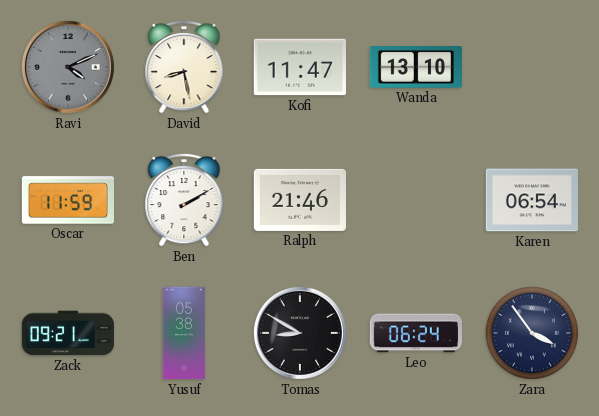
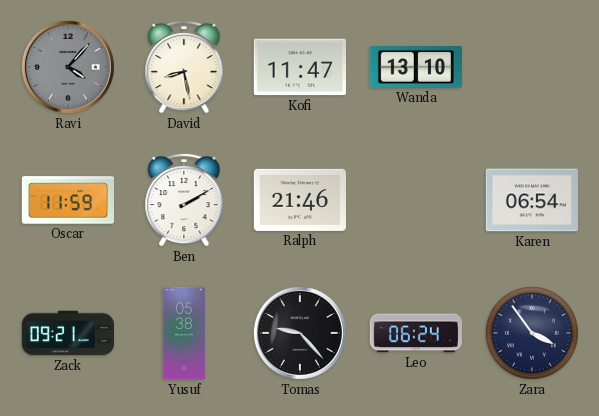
Ravi: 4:11 -> 4:07
Tomas: 8:50 -> 9:23
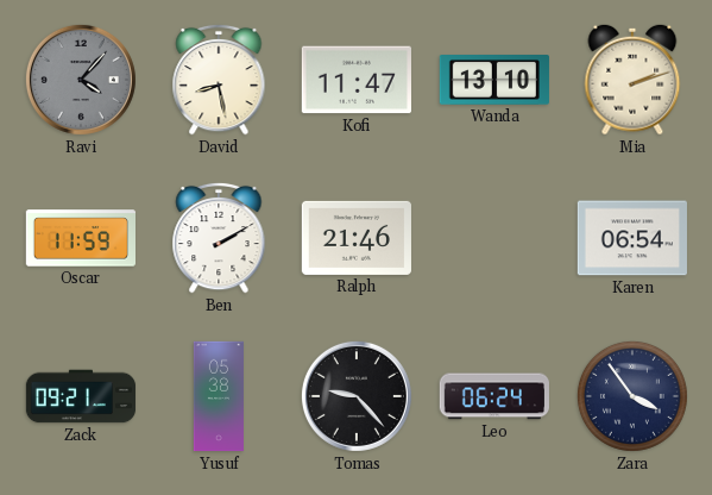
Mia: none -> 2:12
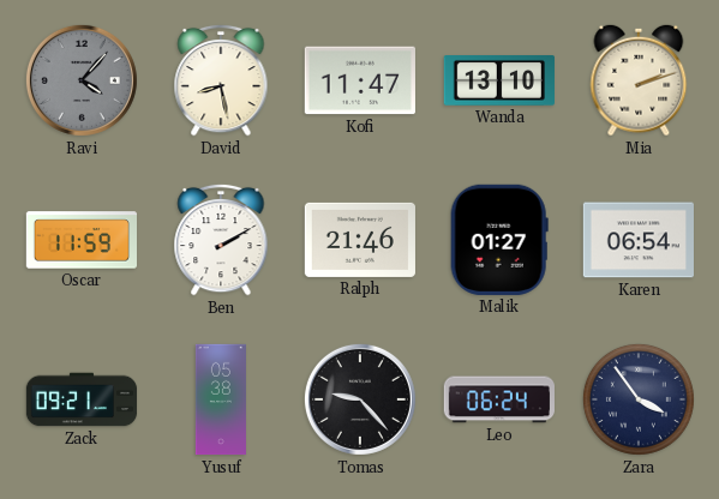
Malik: none -> 01:27
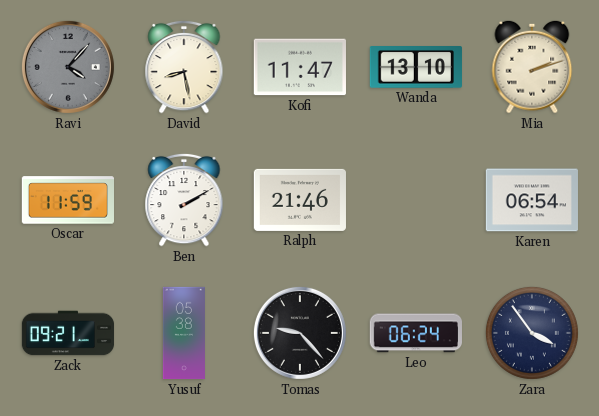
Malik: 01:27 -> none
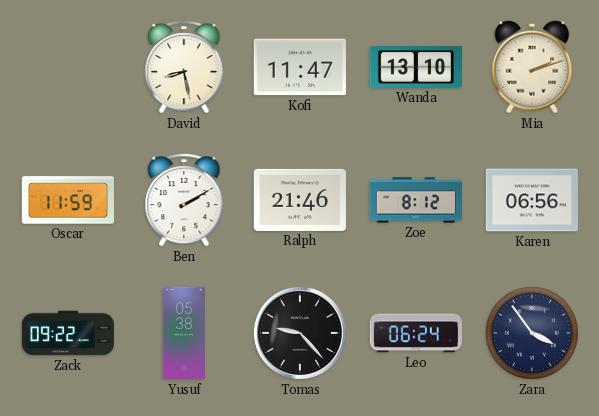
Ravi: 4:07 -> none
Zoe: none -> 8:12
Karen: 06:54 -> 06:56
Zack: 09:21 -> 09:22
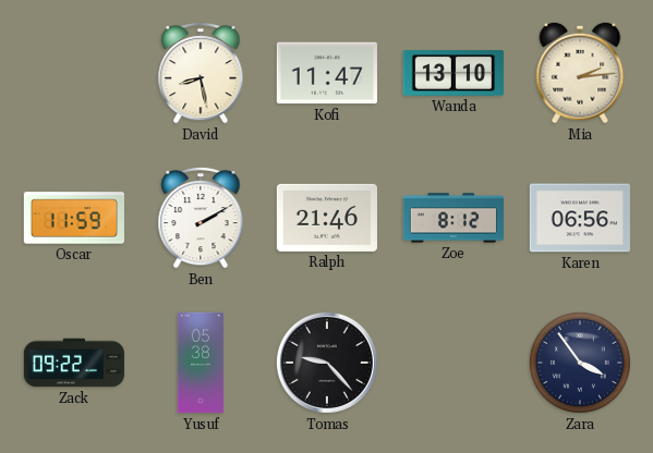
Mia: 2:12 -> 2:14
Leo: 06:24 -> none
